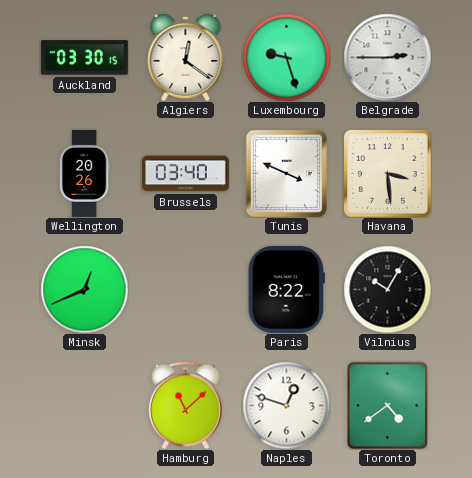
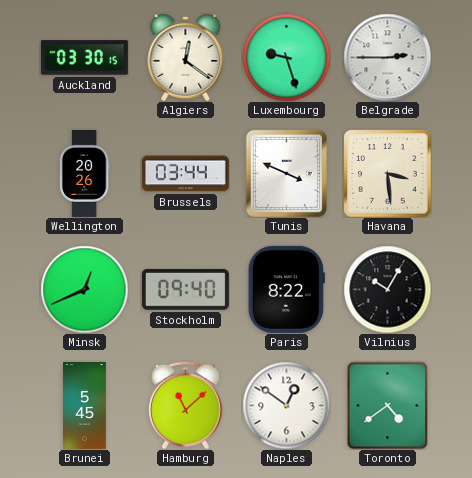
Brussels: 03:40 -> 03:44
Stockholm: none -> 09:40
Brunei: none -> 5:45
Naples: 12:48 -> 12:51
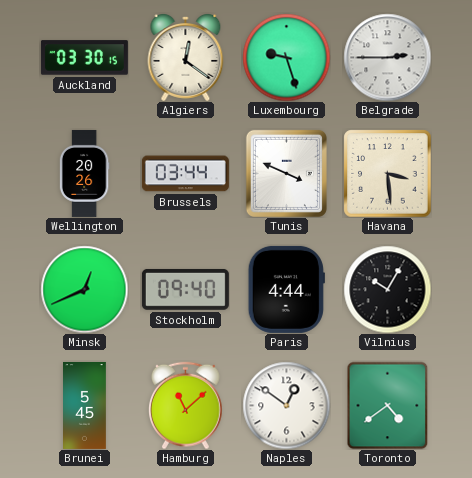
Paris: 8:22 -> 4:44
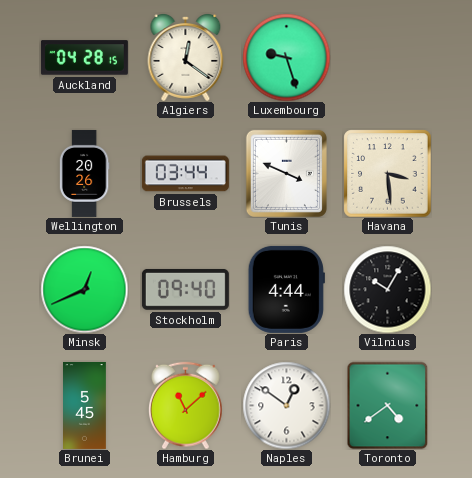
Auckland: 03:30 -> 04:28
Belgrade: 2:45 -> none
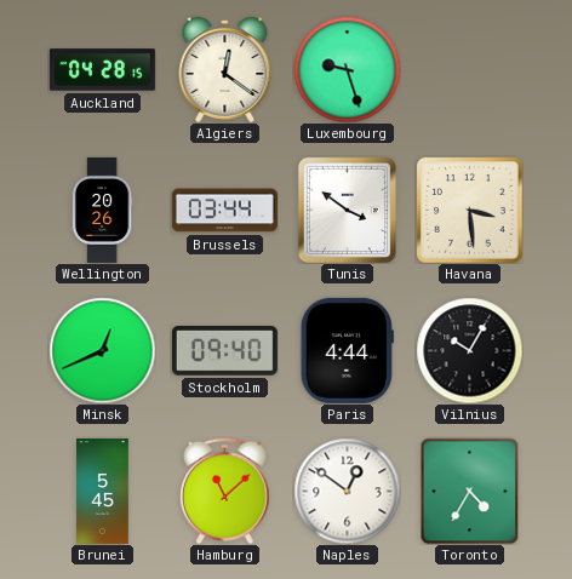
Tunis: 3:49 -> 3:51
Toronto: 4:39 -> 4:35
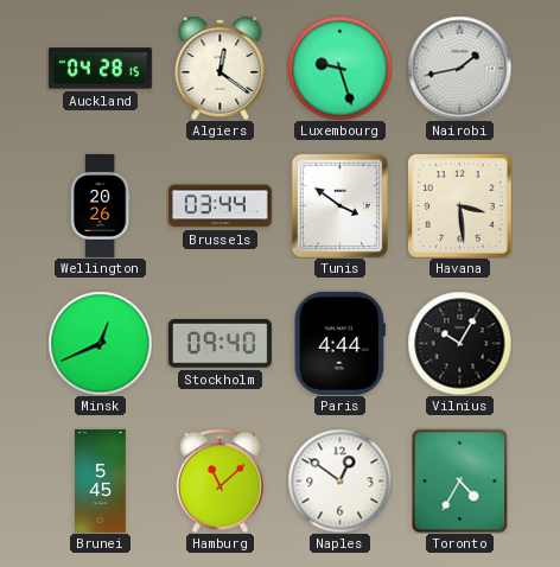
Nairobi: none -> 1:43
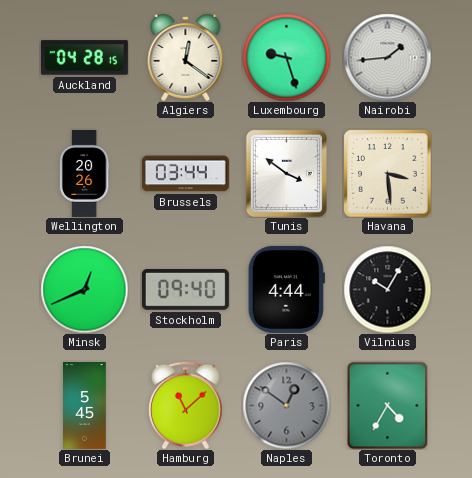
Nairobi: 1:43 -> 1:44
Naples dial: white -> grey
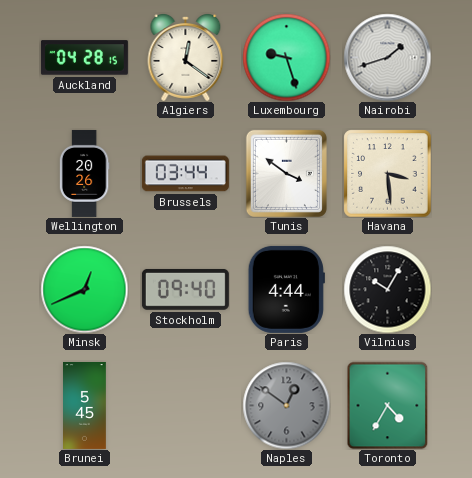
Nairobi: 1:44 -> 1:42
Hamburg: 11:08 -> none
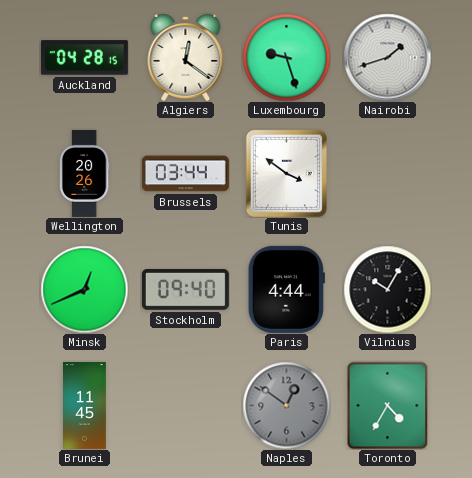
Havana: 3:29 -> none
Brunei: 5:45 -> 11:45
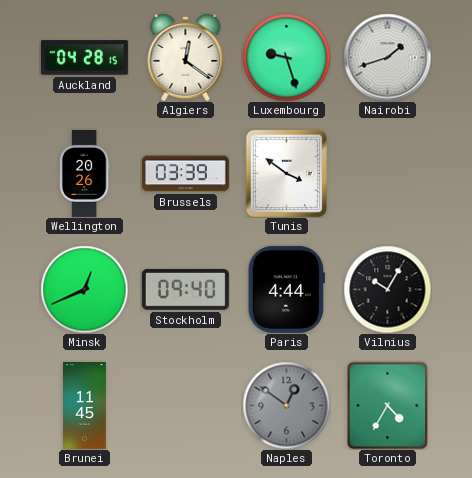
Brussels: 03:44 -> 03:39
